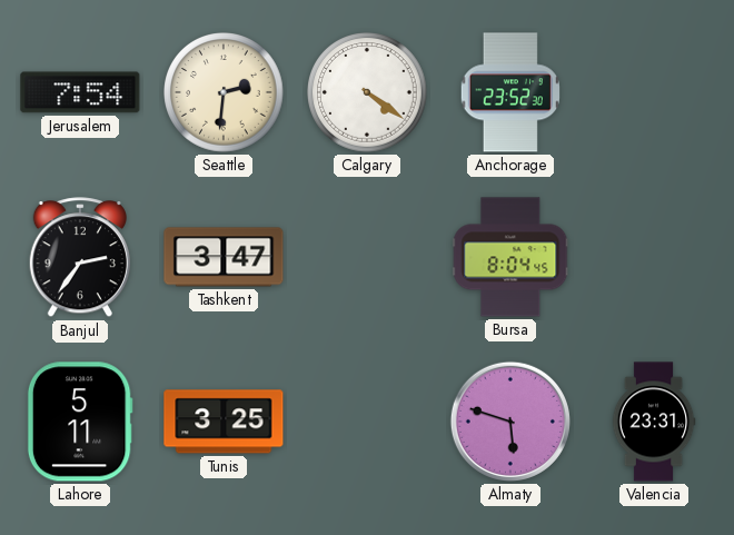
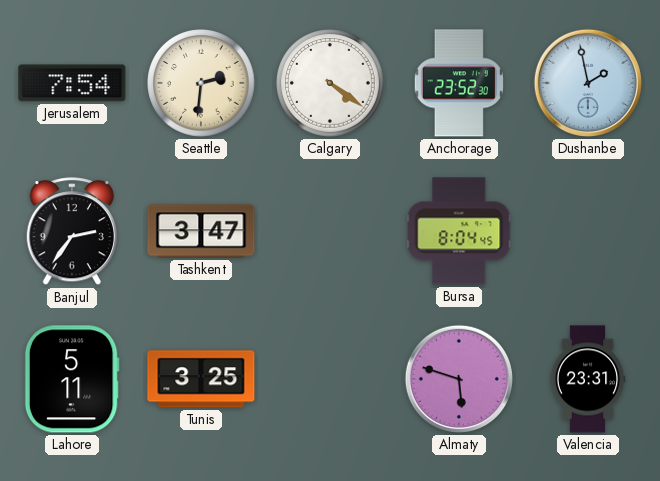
Dushanbe: none -> 1:58
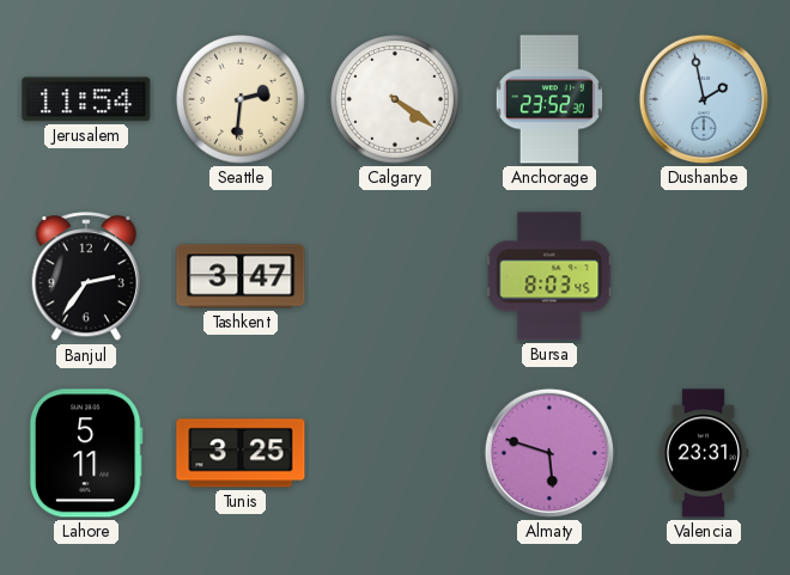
Jerusalem: 7:54 -> 11:54
Bursa: 8:04 -> 8:03
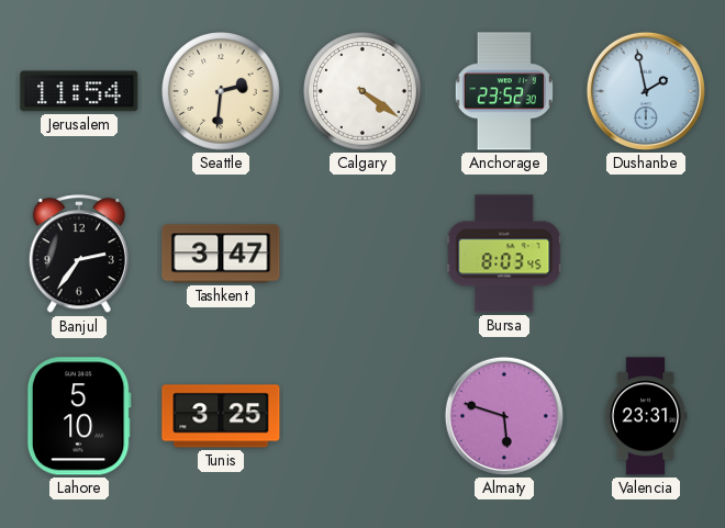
Lahore: 5:11 -> 5:10
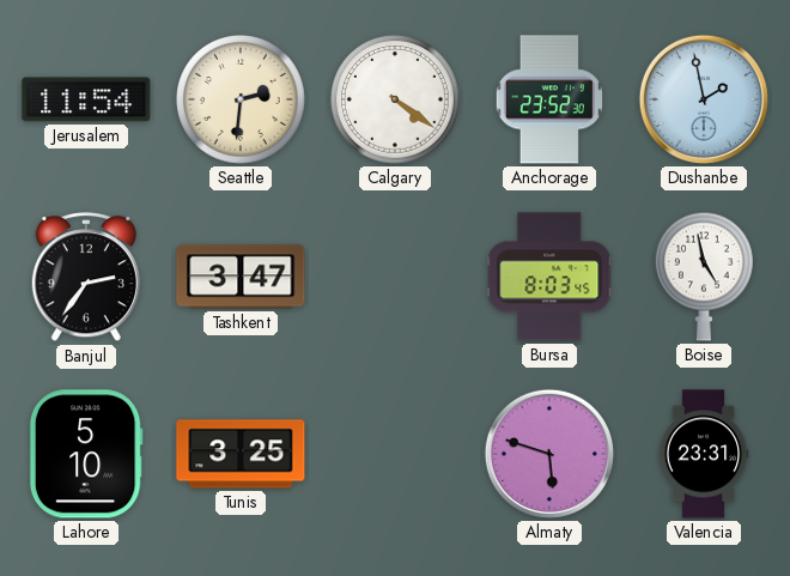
Boise: none -> 4:58
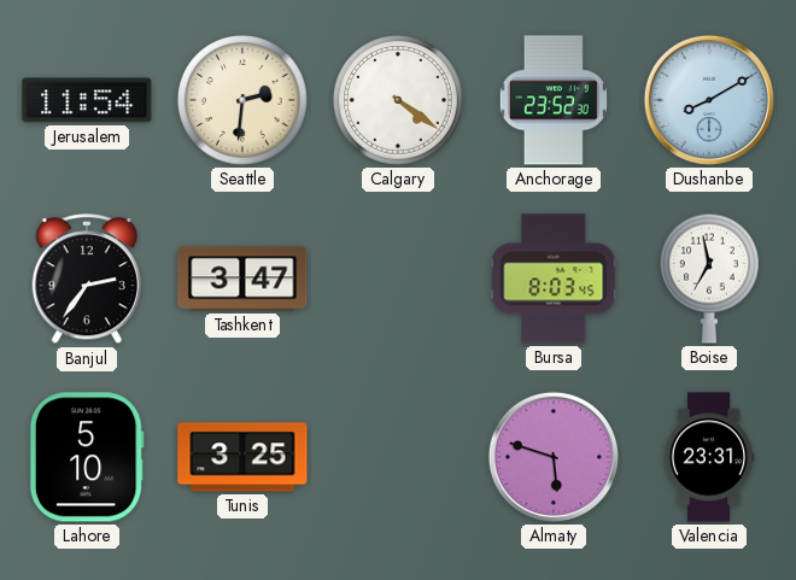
Dushanbe: 1:58 -> 8:10
Boise: 4:58 -> 6:58
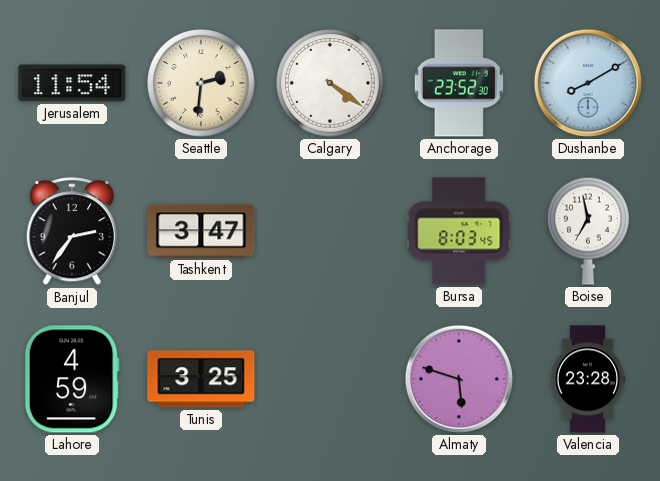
Lahore: 5:10 -> 4:59
Valencia: 23:31 -> 23:28
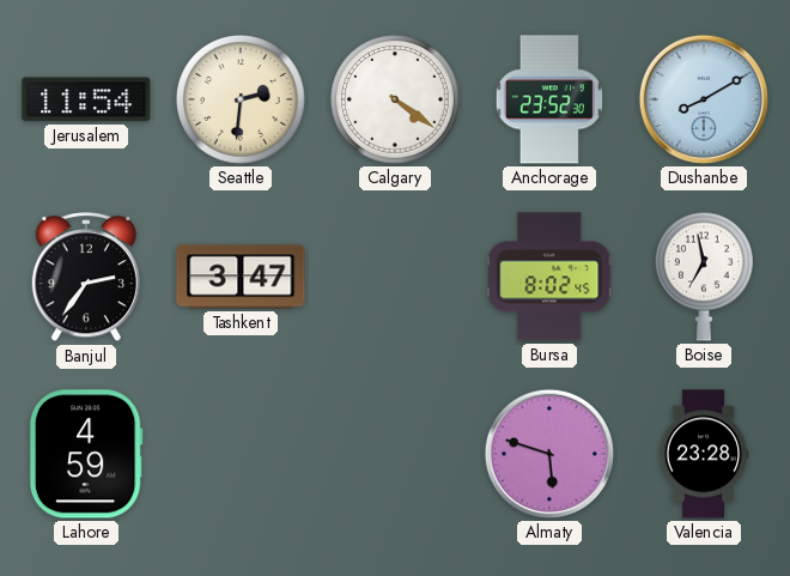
Bursa: 8:03 -> 8:02
Tunis: 3:25 -> none
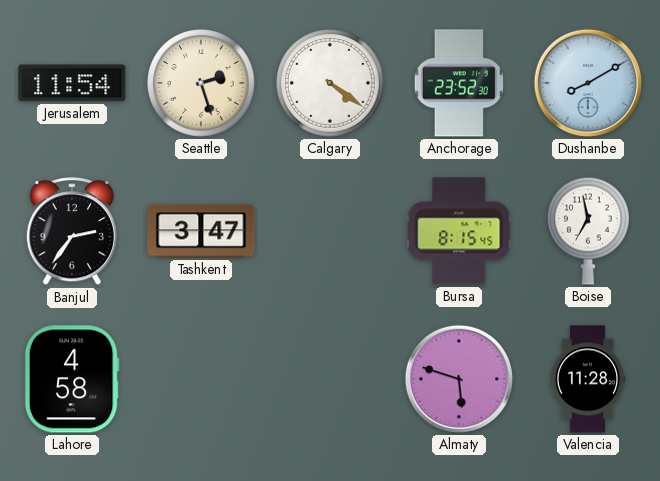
Seattle: 2:31 -> 2:27
Bursa: 8:02 -> 8:15
Lahore: 4:59 -> 4:58
Valencia: 23:28 -> 11:28
